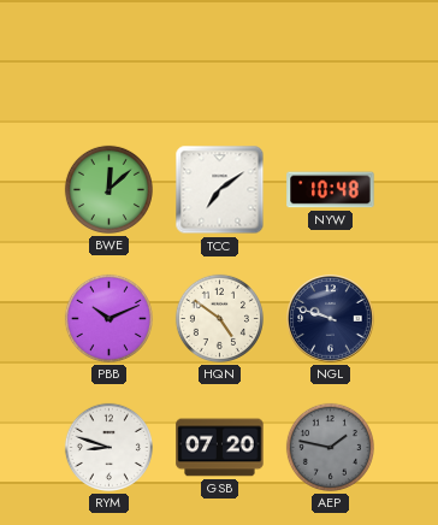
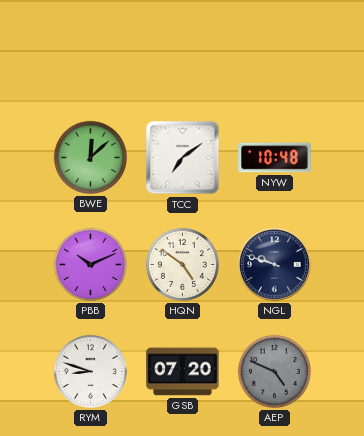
AEP: 1:47 -> 4:49
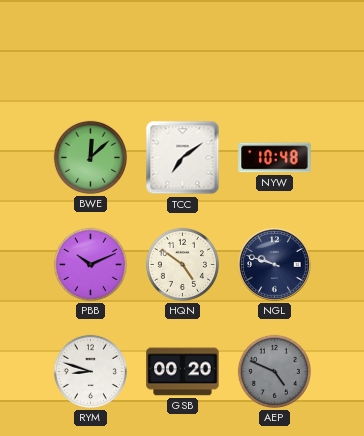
GSB: 07:20 -> 00:20
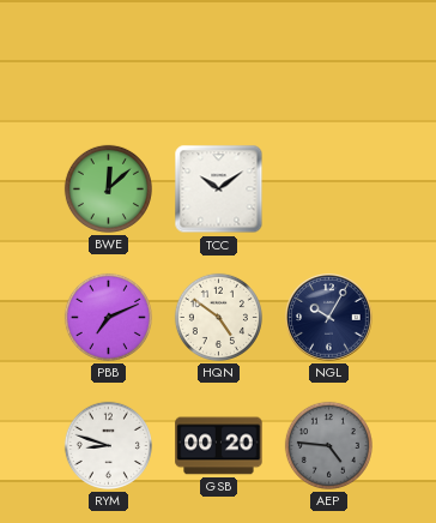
TCC: 7:09 -> 10:09
NYW: 10:48 -> none
PBB: 10:11 -> 7:11
NGL: 9:48 -> 10:05
AEP: 4:49 -> 4:46
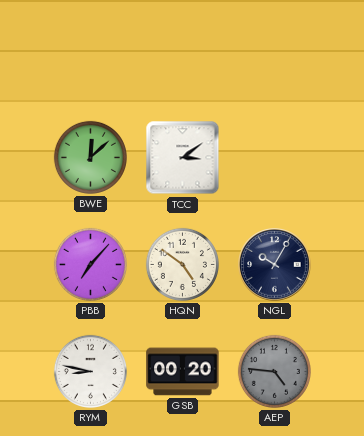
TCC: 10:09 -> 3:09
PBB: 7:11 -> 7:07
RYM: 8:48 -> 8:47
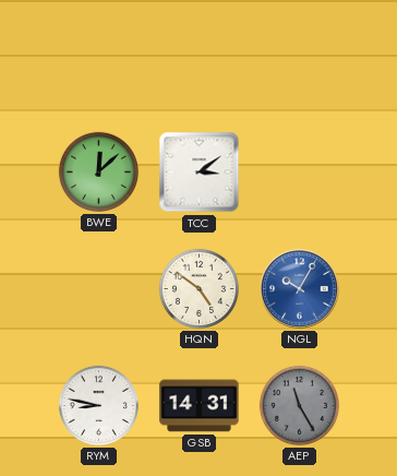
PBB: 7:07 -> none
NGL dial: navy -> blue
GSB: 00:20 -> 14:31
AEP: 4:46 -> 11:25
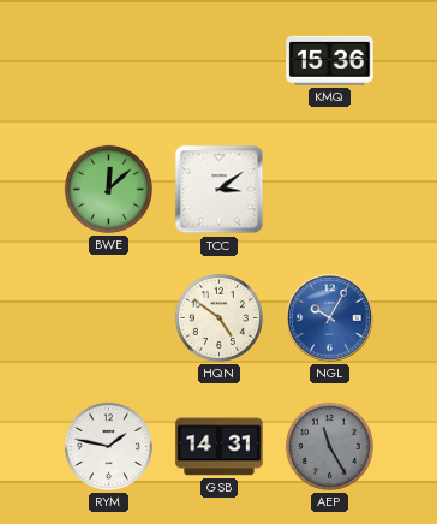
KMQ: none -> 15:36
RYM: 8:47 -> 1:47
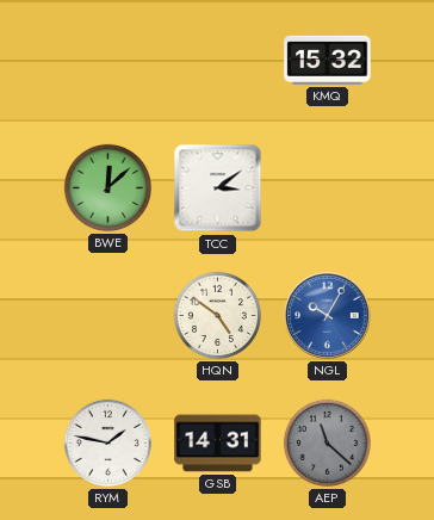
KMQ: 15:36 -> 15:32
AEP: 11:25 -> 11:22
